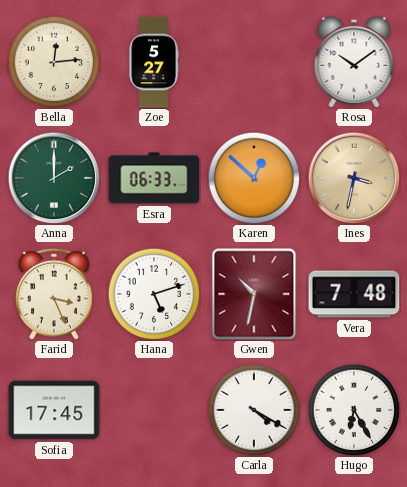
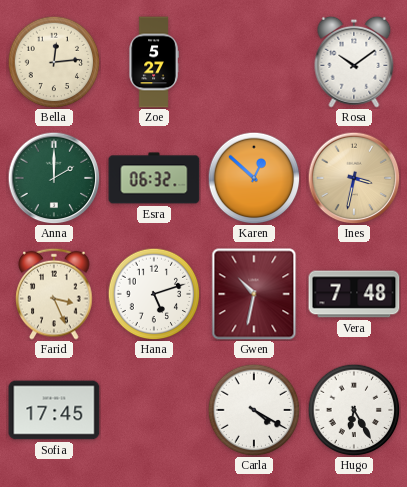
Esra: 06:33 -> 06:32
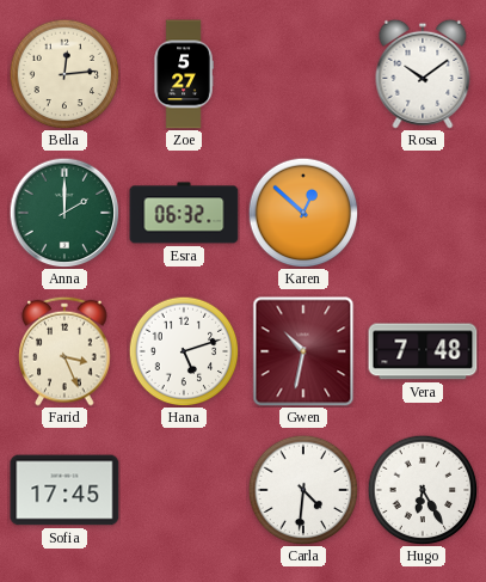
Ines: 3:32 -> none
Carla: 4:20 -> 4:31
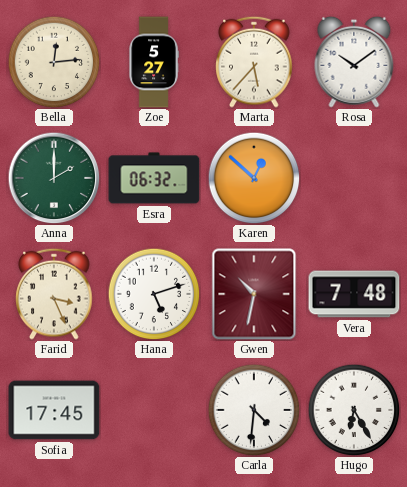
Marta: none -> 5:37
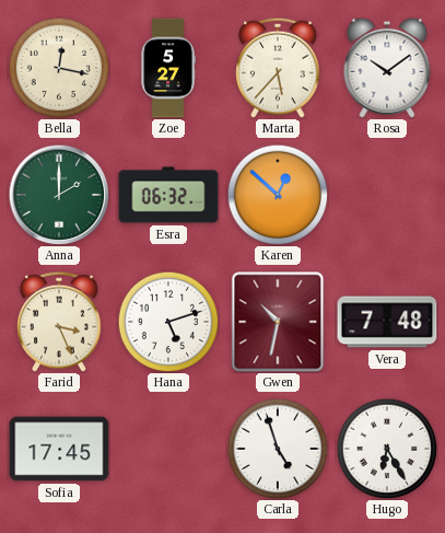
Bella: 12:14 -> 12:17
Carla: 4:31 -> 4:57
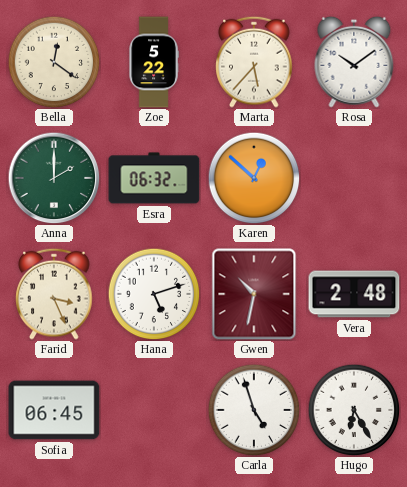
Bella: 12:17 -> 12:21
Zoe: 5:27 -> 5:22
Vera: 7:48 -> 2:48
Sofia: 17:45 -> 06:45
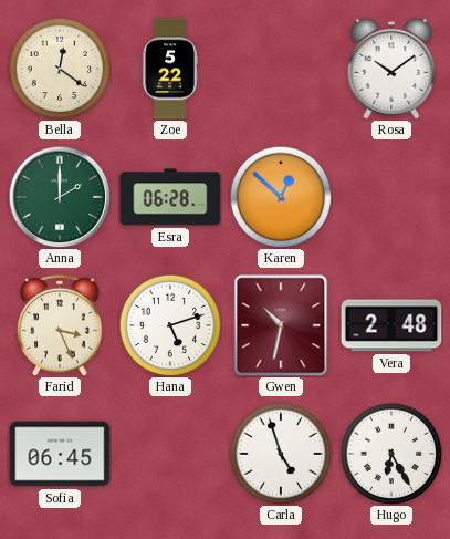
Marta: 5:37 -> none
Esra: 06:32 -> 06:28
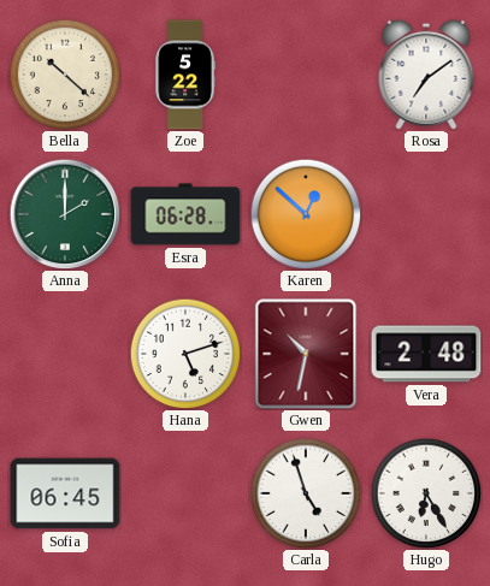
Bella: 12:21 -> 10:22
Rosa: 10:09 -> 7:09
Farid: 3:26 -> none
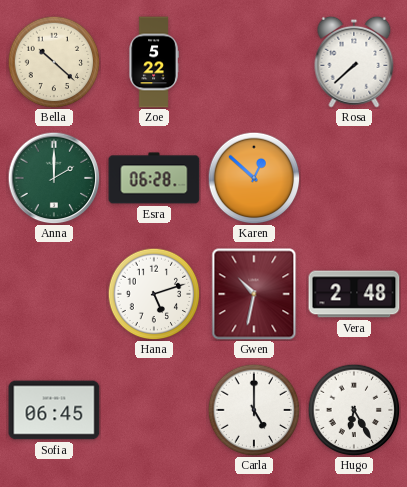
Rosa: 7:09 -> 7:38
Carla: 4:57 -> 5:00
